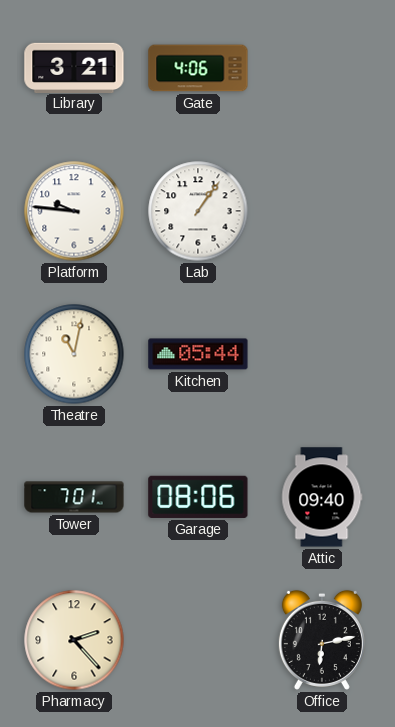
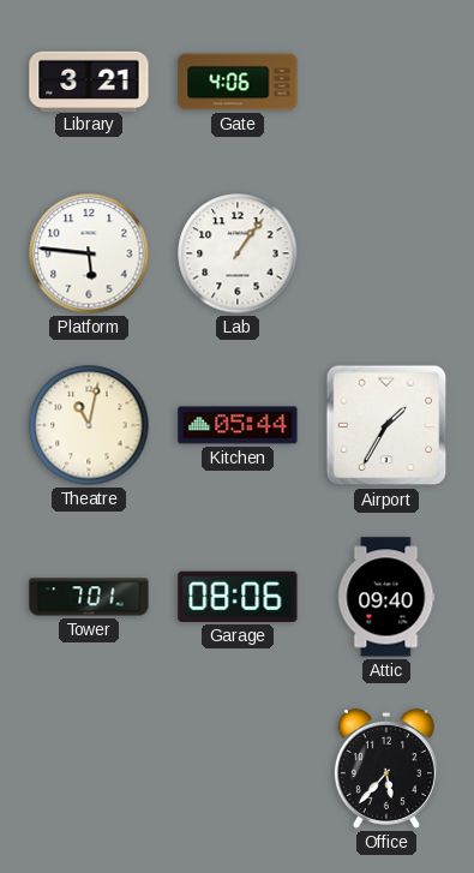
Platform: 9:46 -> 5:46
Airport: none -> 1:35
Pharmacy: 2:23 -> none
Office: 6:13 -> 5:37
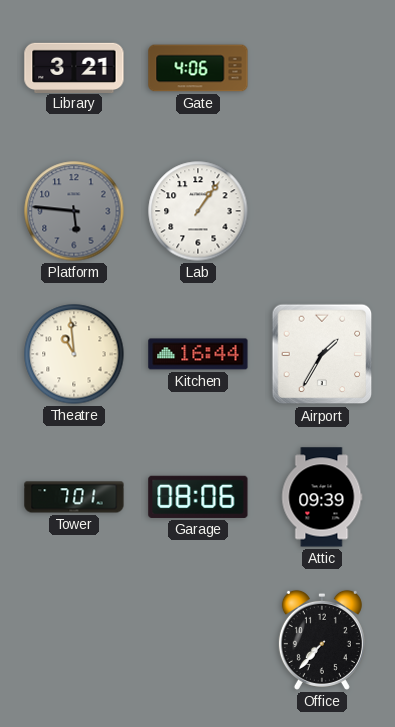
Platform dial: white -> grey
Theatre: 11:02 -> 10:59
Kitchen: 05:44 -> 16:44
Attic: 09:40 -> 09:39
Office: 5:37 -> 7:37
